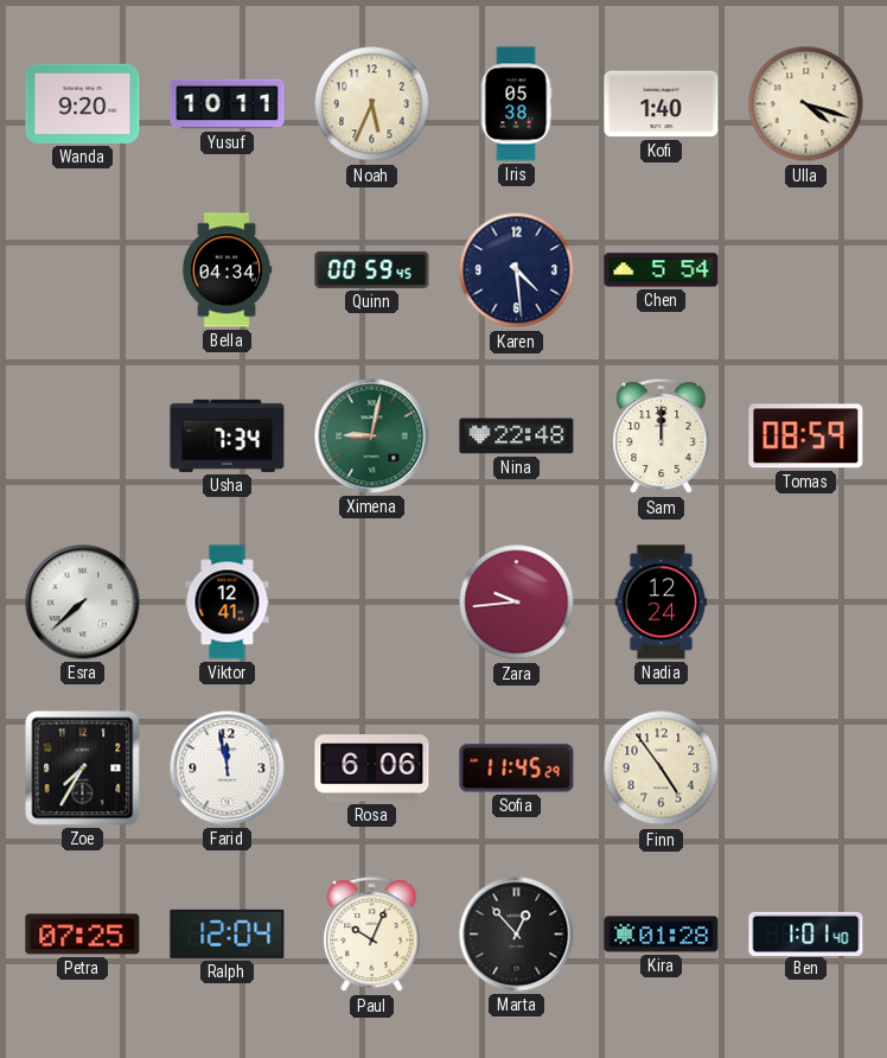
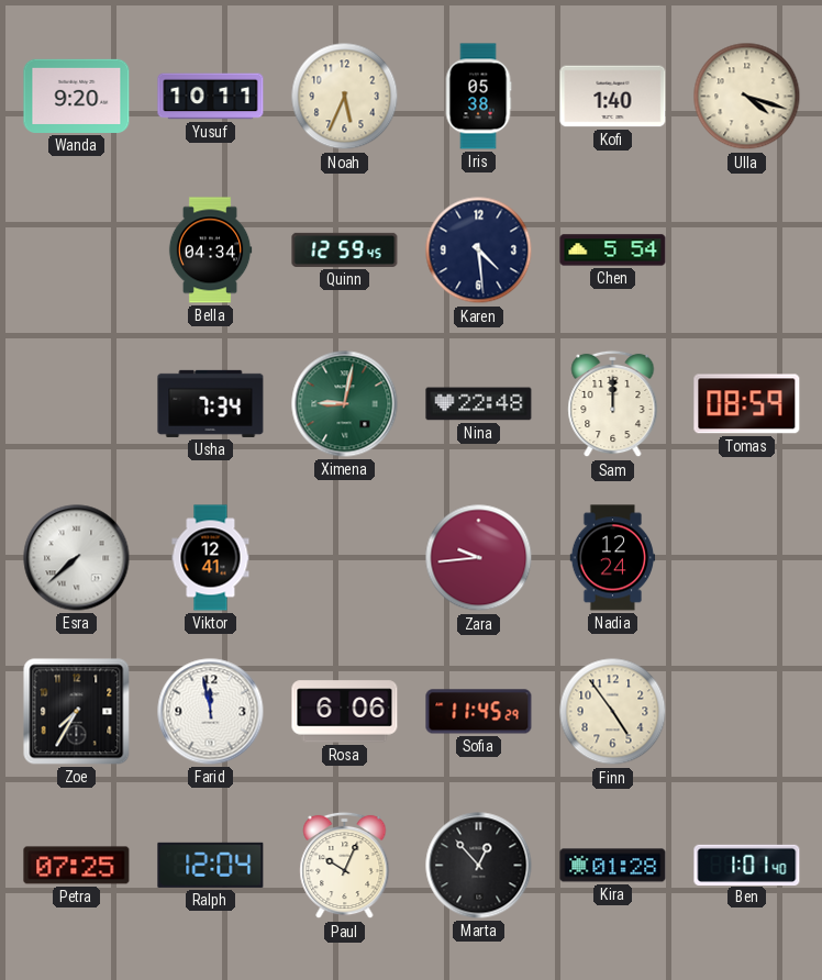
Quinn: 00:59 -> 12:59
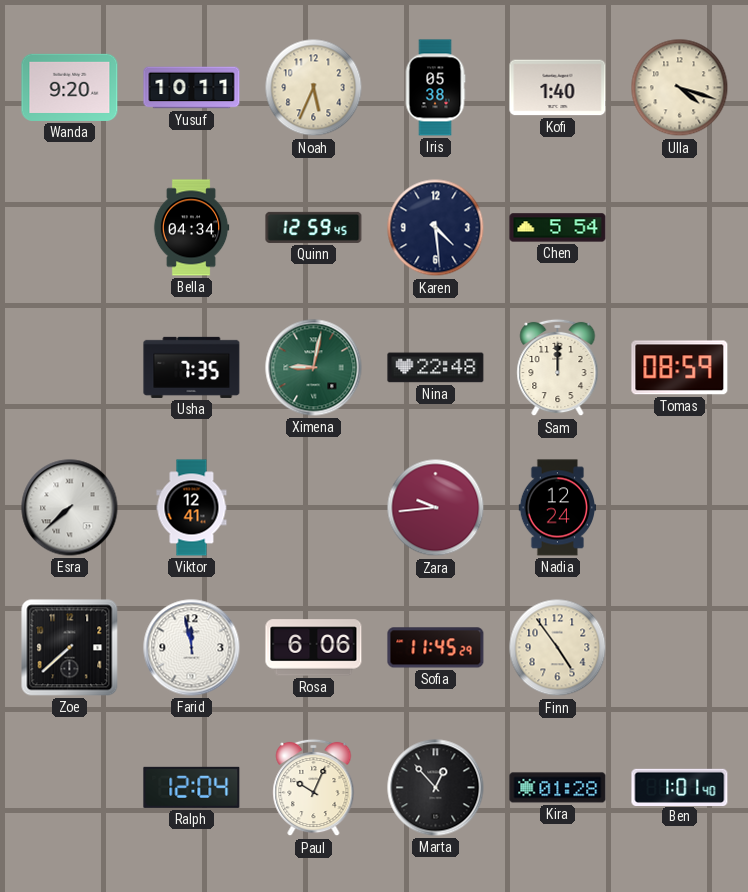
Usha: 7:34 -> 7:35
Zoe: 7:35 -> 7:38
Petra: 07:25 -> none
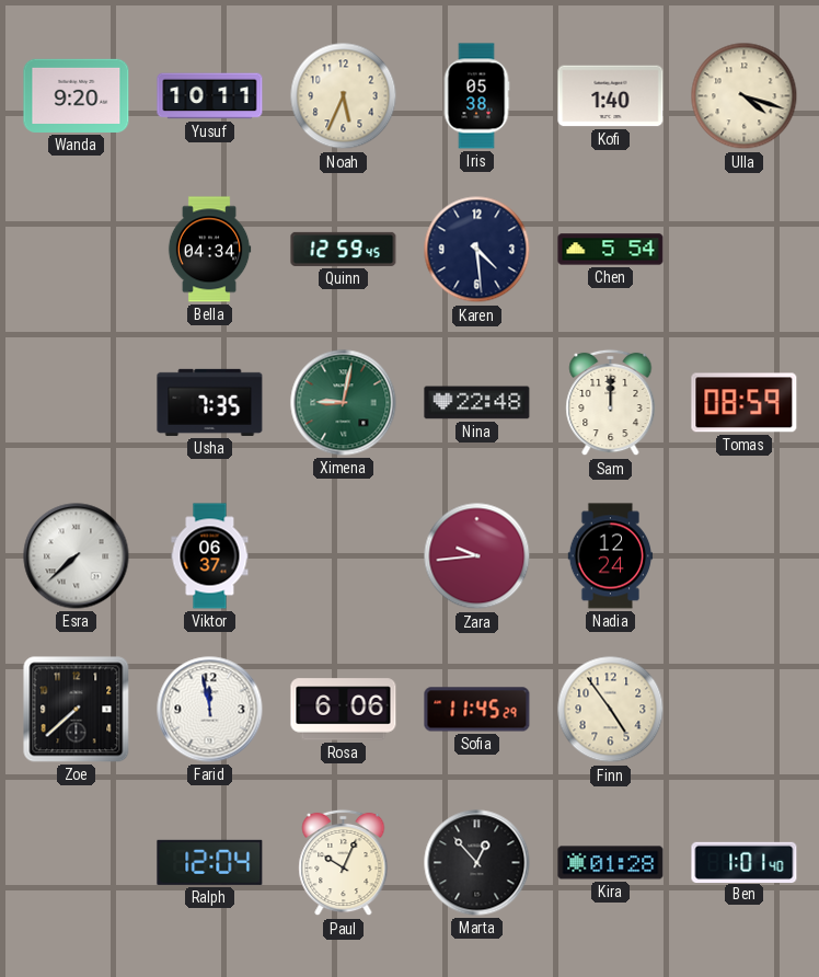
Viktor: 12:41 -> 06:37
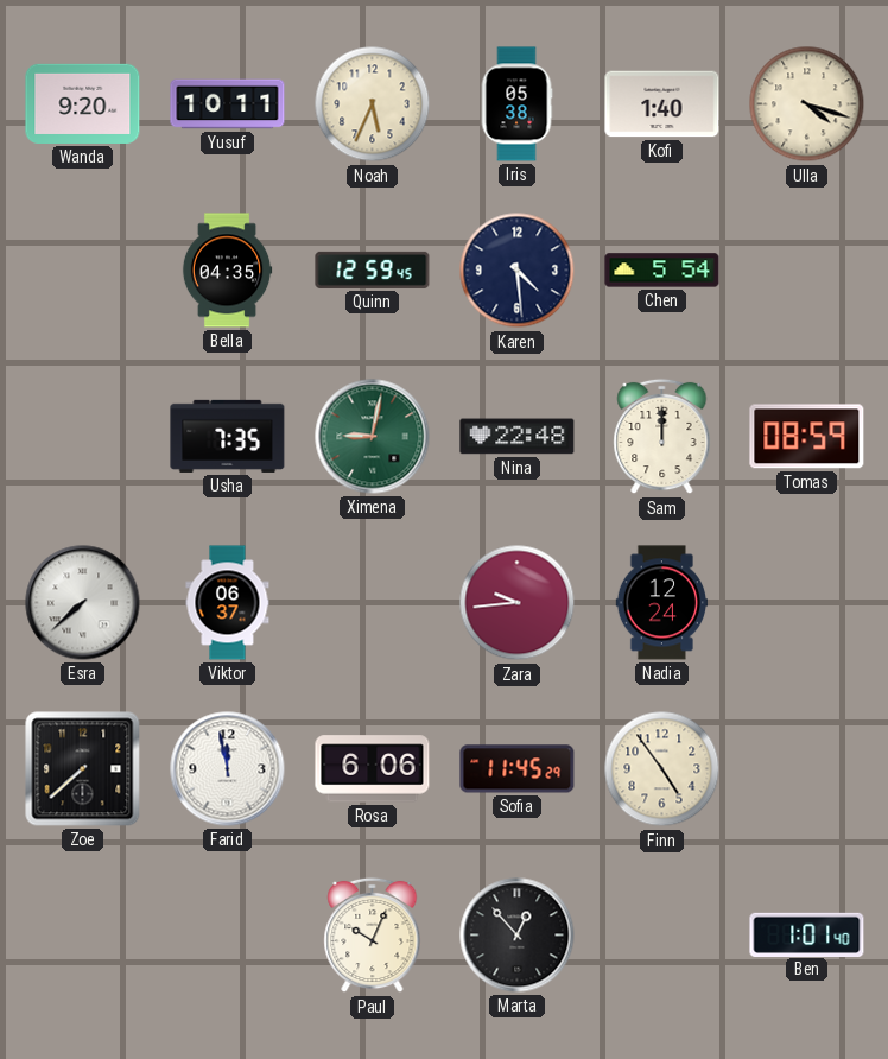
Bella: 04:34 -> 04:35
Ralph: 12:04 -> none
Kira: 01:28 -> none
